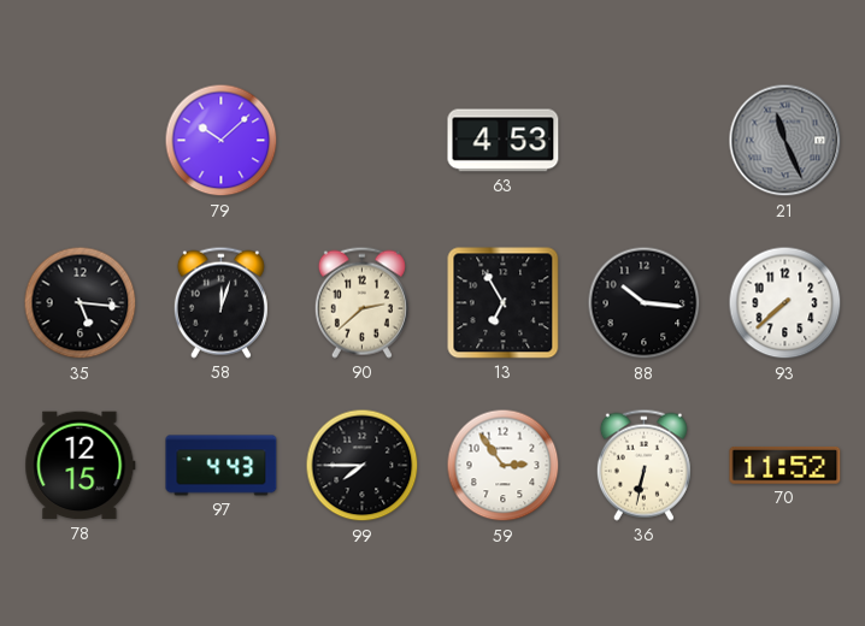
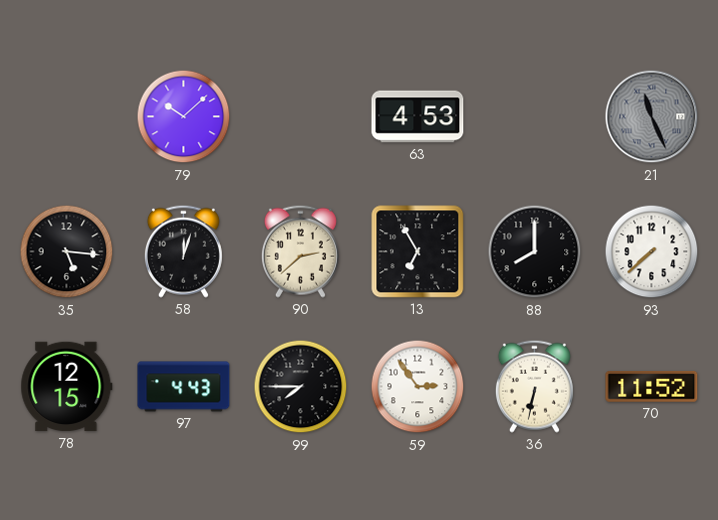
88: 10:16 -> 8:00
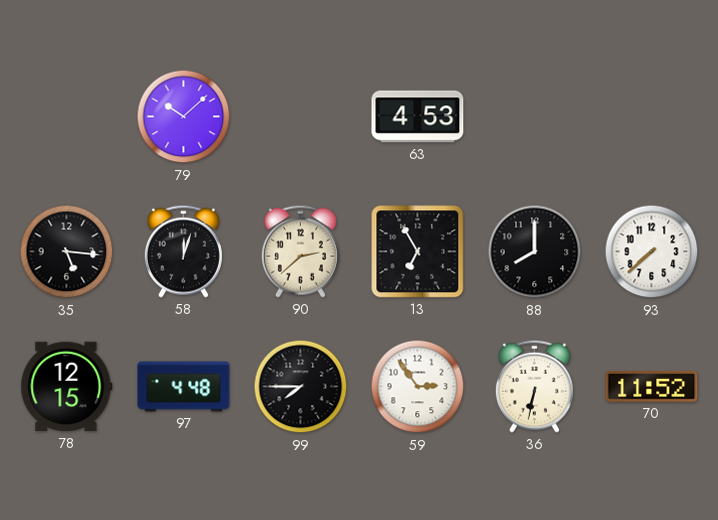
21: 11:26 -> none
97: 4:43 -> 4:48
